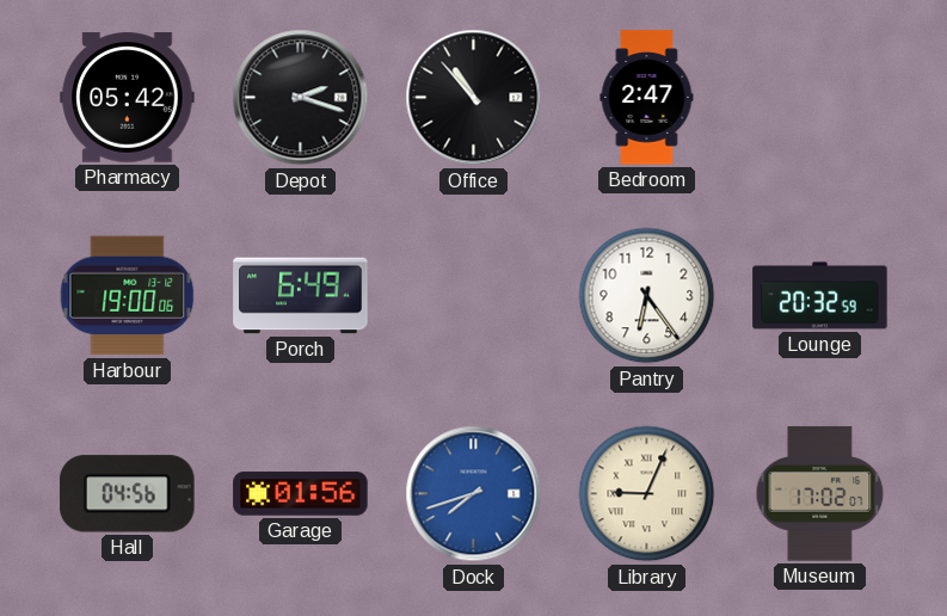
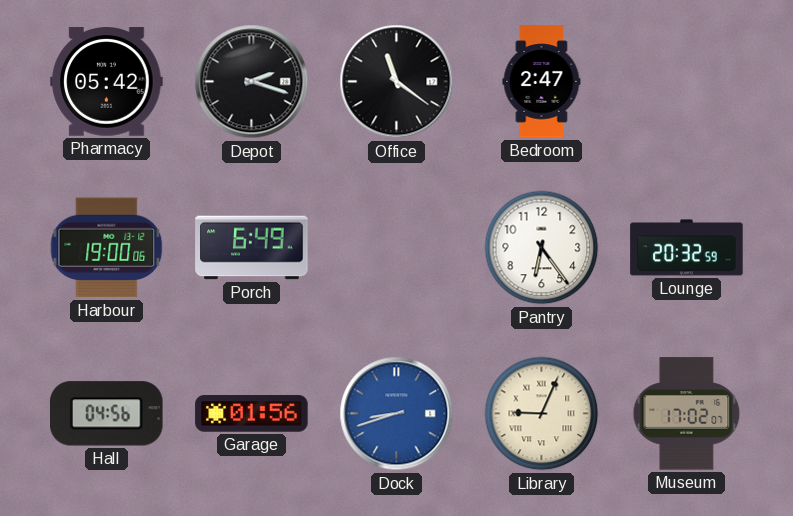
Office: 10:53 -> 11:21
Dock: 7:42 -> 8:42
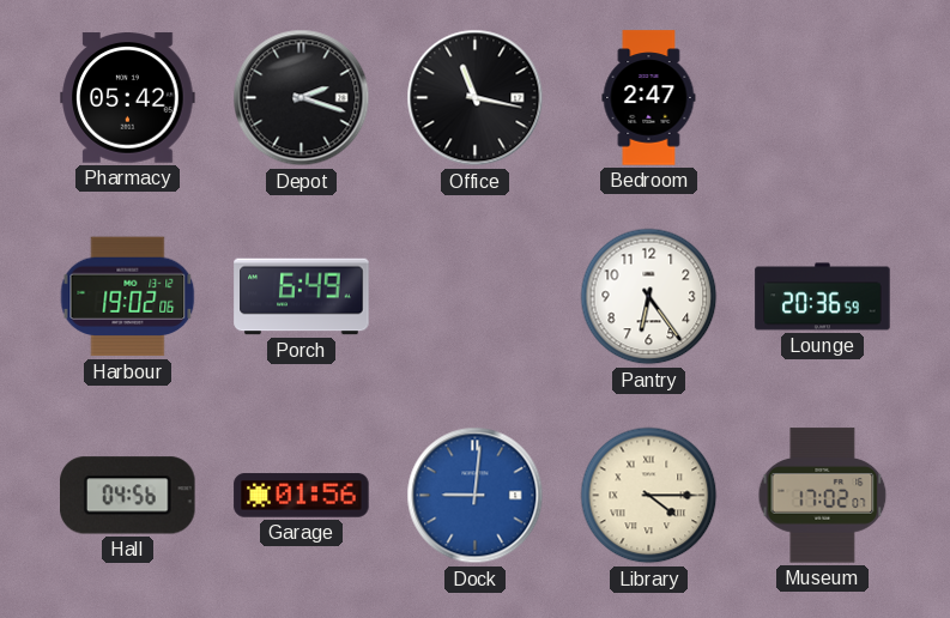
Office: 11:21 -> 11:17
Harbour: 19:00 -> 19:02
Lounge: 20:32 -> 20:36
Dock: 8:42 -> 9:01
Library: 9:04 -> 4:15
